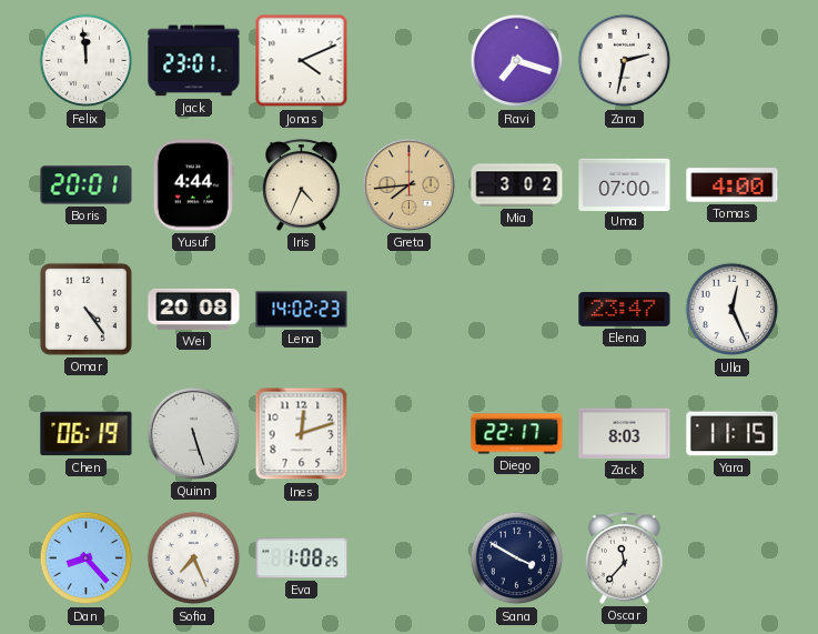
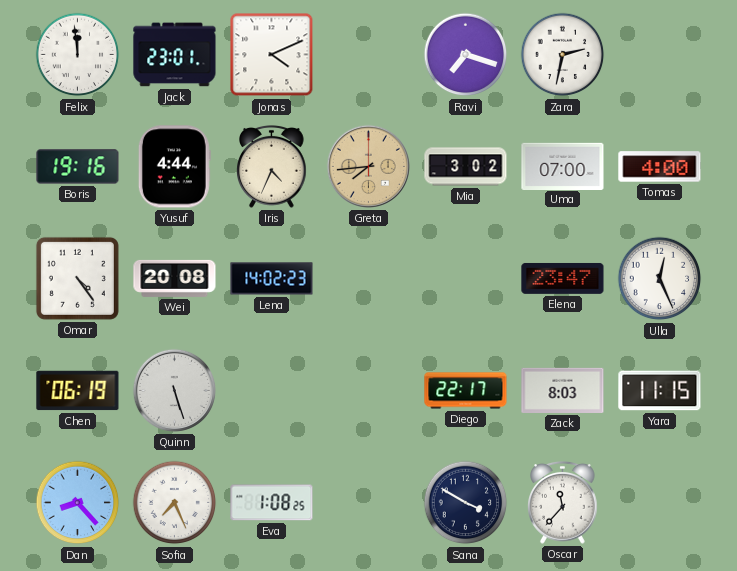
Boris: 20:01 -> 19:16
Ines: 12:12 -> none
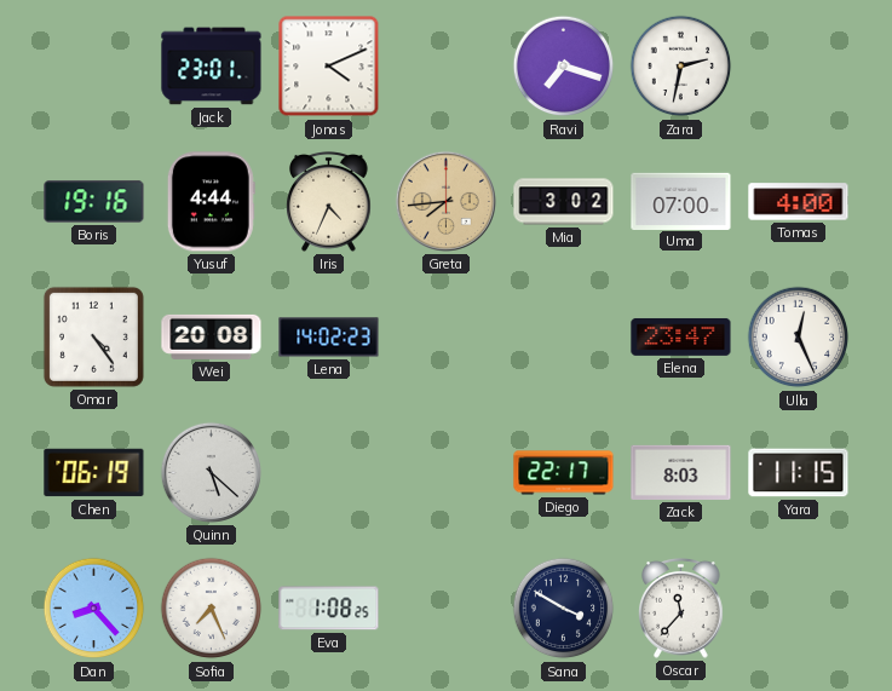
Felix: 11:59 -> none
Quinn: 5:27 -> 5:22
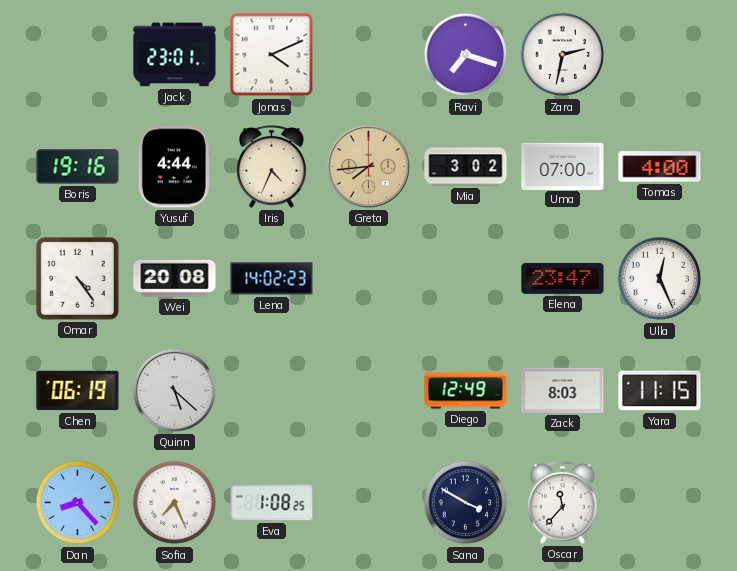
Diego: 22:17 -> 12:49
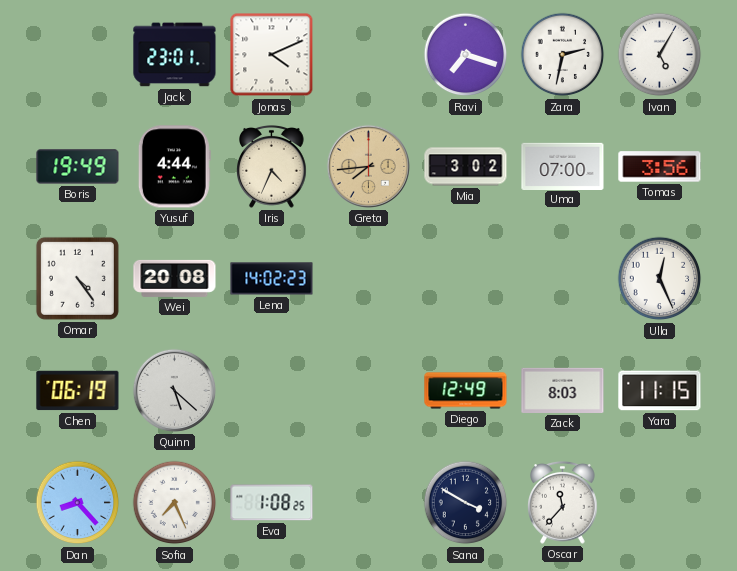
Ivan: none -> 5:05
Boris: 19:16 -> 19:49
Tomas: 4:00 -> 3:56
Elena: 23:47 -> none
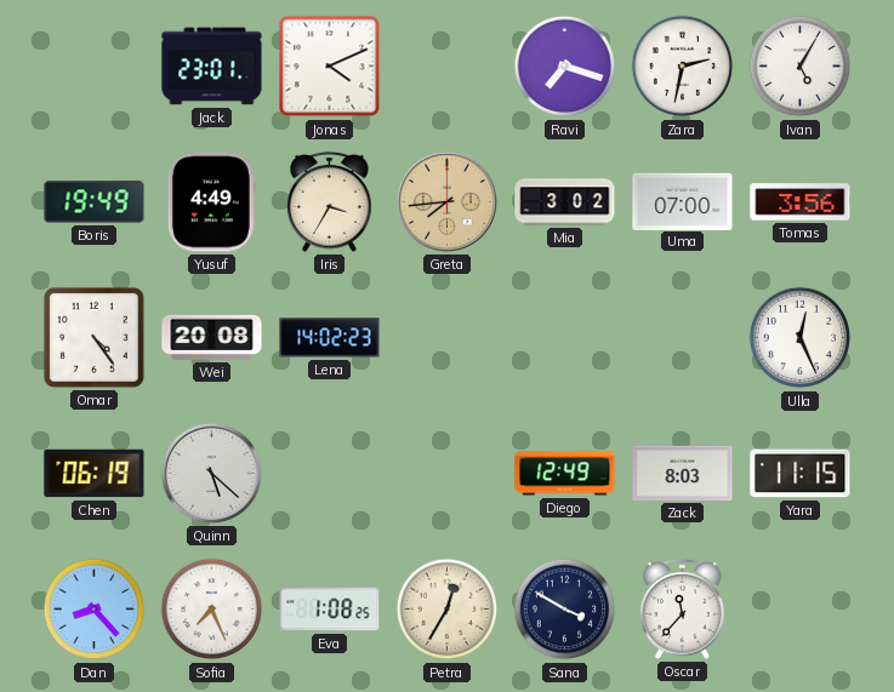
Yusuf: 4:44 -> 4:49
Iris: 4:34 -> 3:35
Petra: none -> 12:35
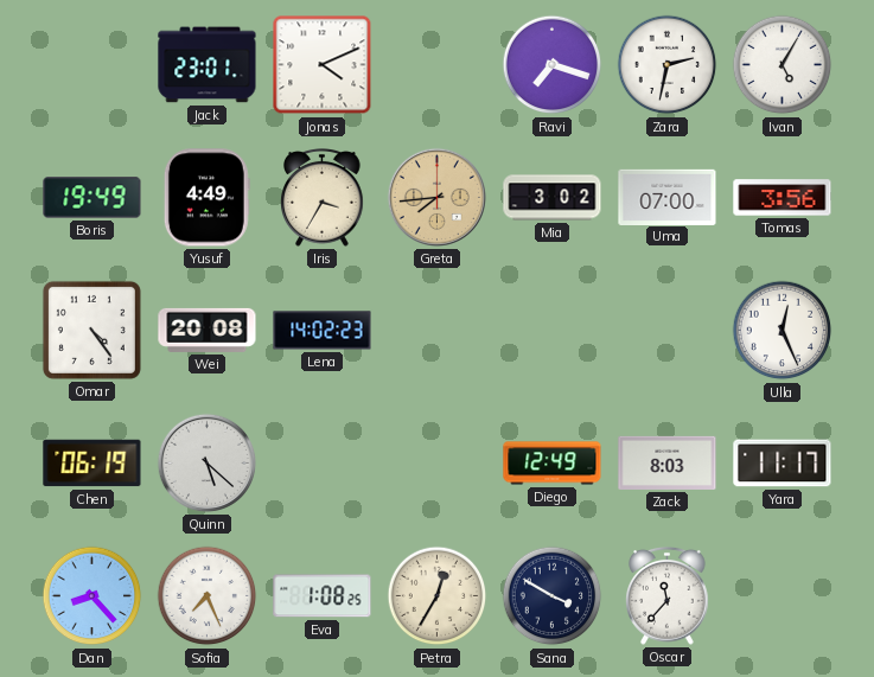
Yara: 11:15 -> 11:17
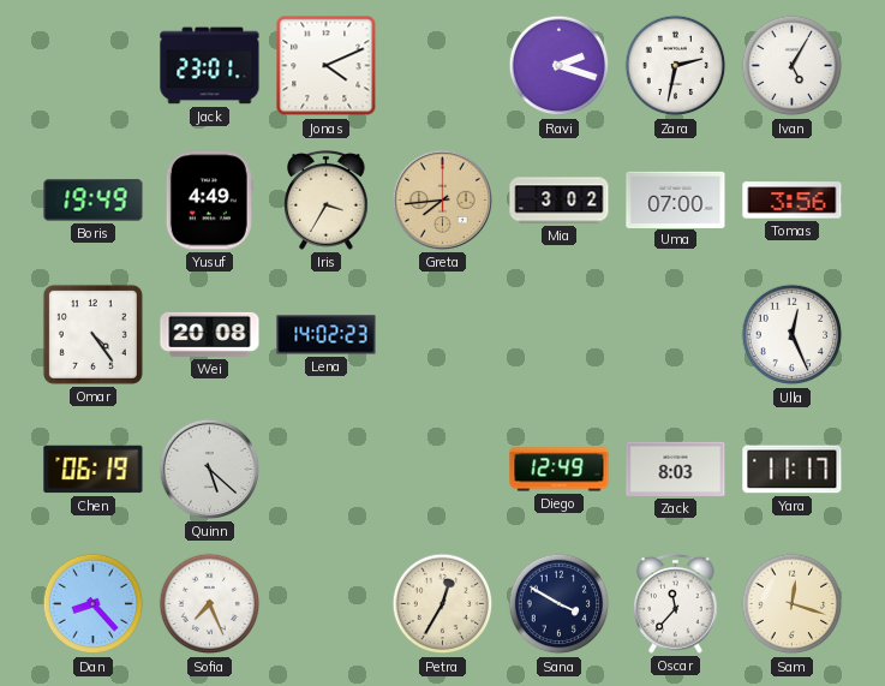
Ravi: 7:18 -> 2:18
Eva: 1:08 -> none
Sam: none -> 12:18
